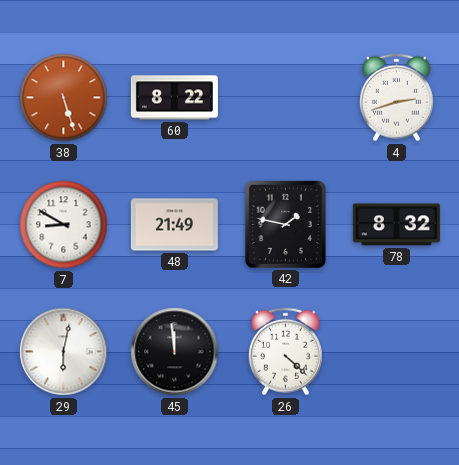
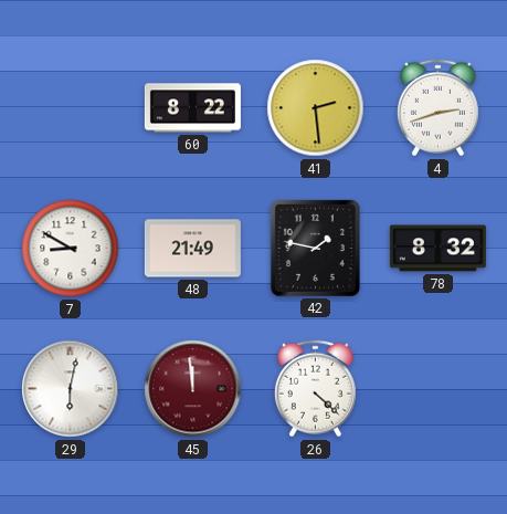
38: 5:27 -> none
41: none -> 2:29
45 dial: black -> burgundy
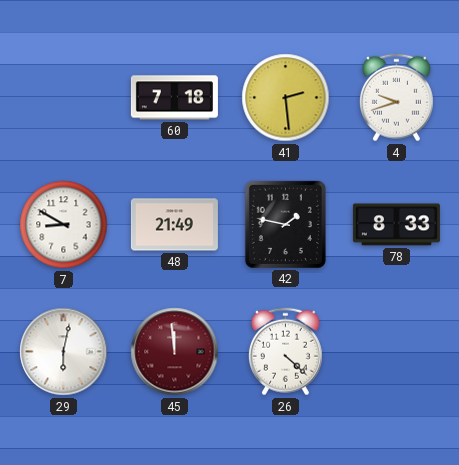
60: 8:22 -> 7:18
4: 2:42 -> 9:42
78: 8:32 -> 8:33
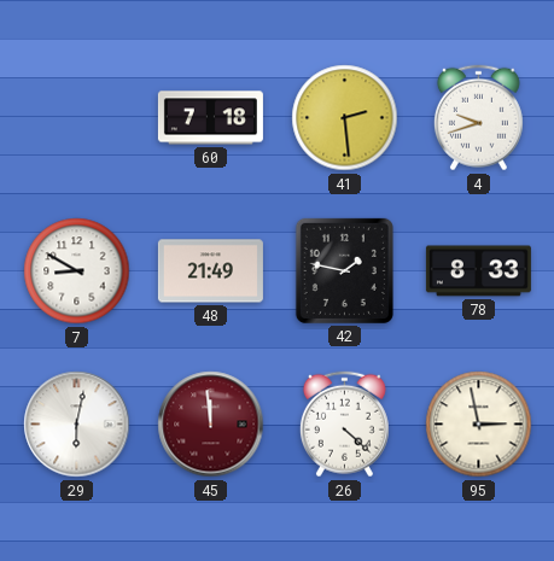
95: none -> 2:58
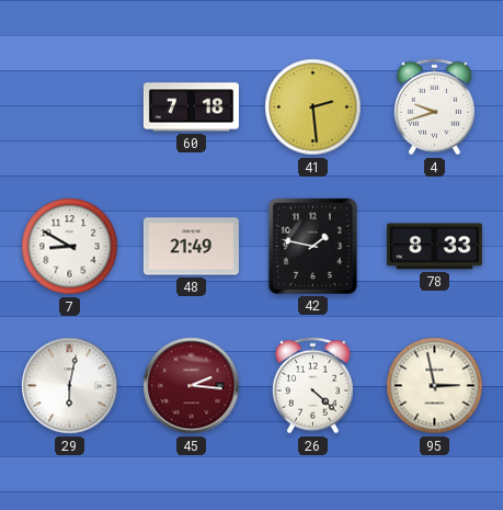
45: 11:59 -> 2:16
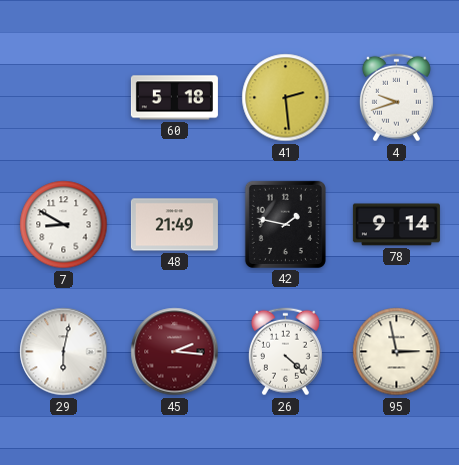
60: 7:18 -> 5:18
78: 8:33 -> 9:14
